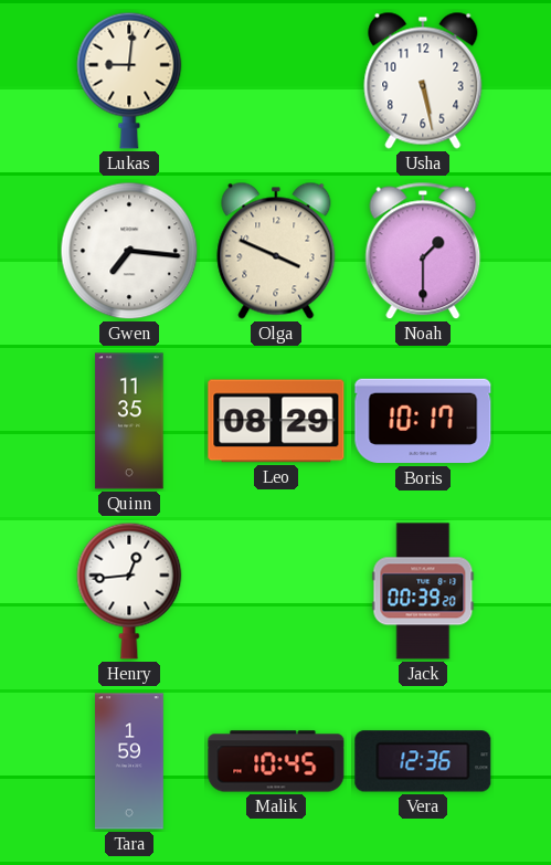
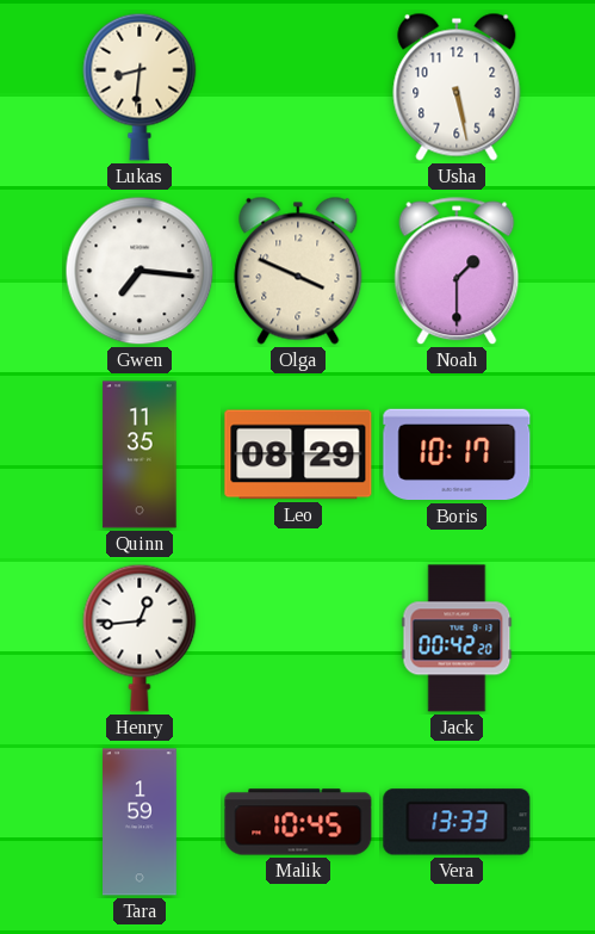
Lukas: 9:01 -> 8:31
Jack: 00:39 -> 00:42
Vera: 12:36 -> 13:33
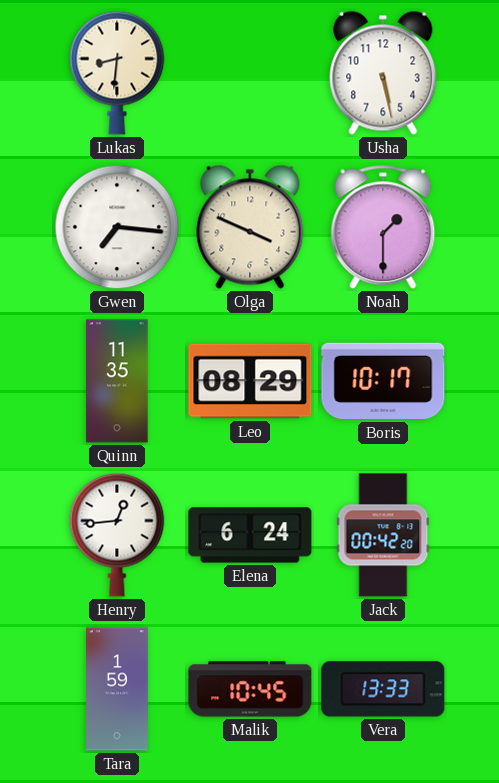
Elena: none -> 6:24
